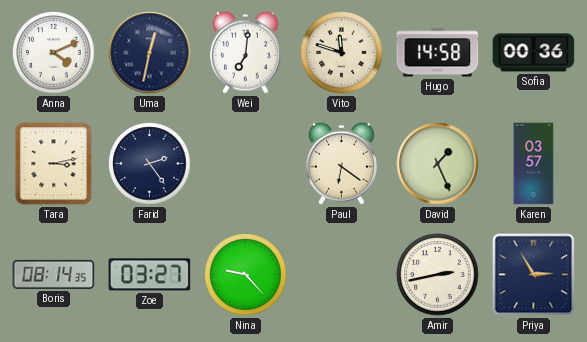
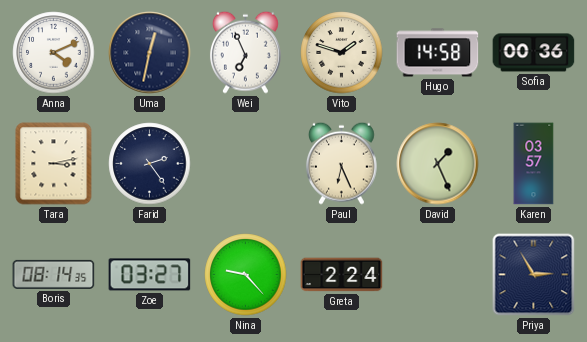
Wei: 7:01 -> 6:56
Vito: 11:48 -> 1:48
Paul: 6:21 -> 6:26
Greta: none -> 2:24
Amir: 2:43 -> none
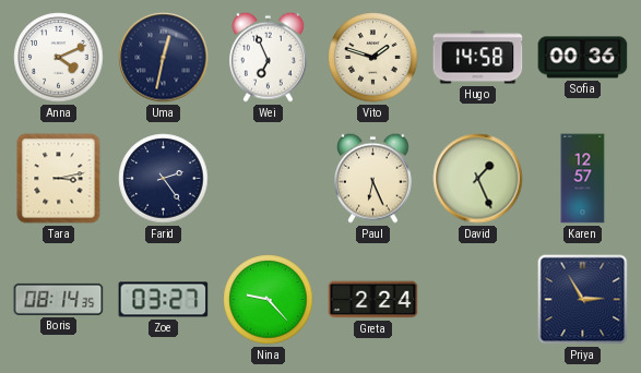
Karen: 03:57 -> 12:57
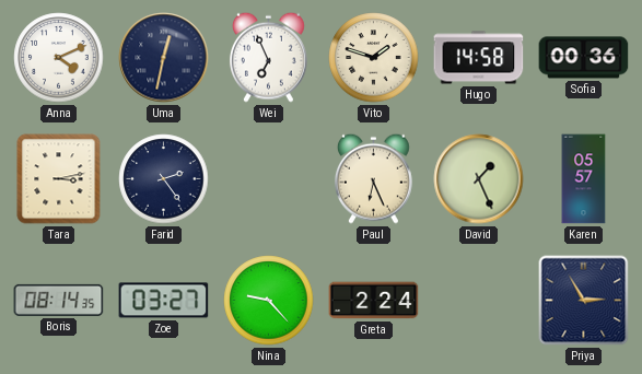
Karen: 12:57 -> 05:57
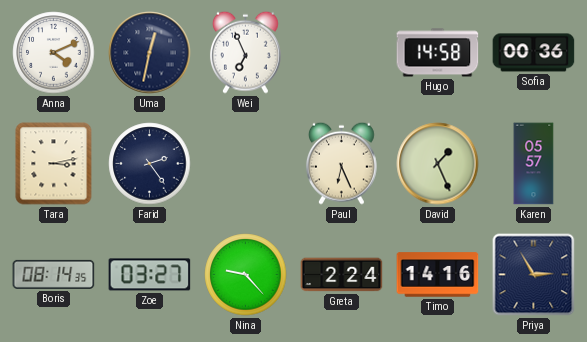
Vito: 1:48 -> none
Timo: none -> 14:16
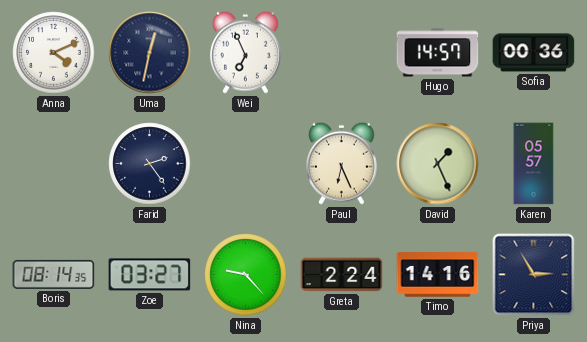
Hugo: 14:58 -> 14:57
Tara: 3:13 -> none
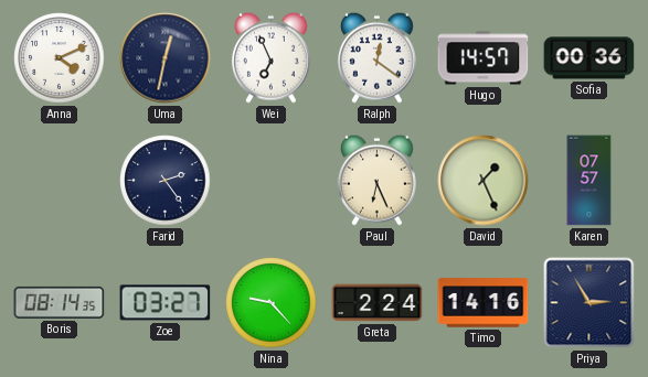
Ralph: none -> 12:21
Karen: 05:57 -> 07:57
